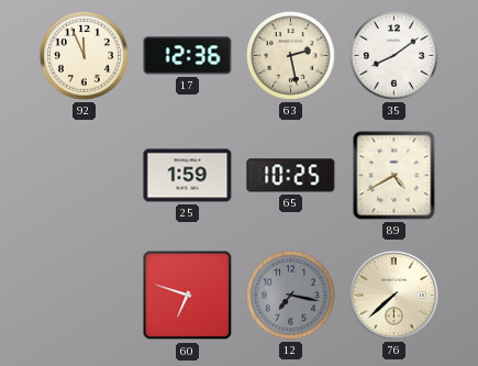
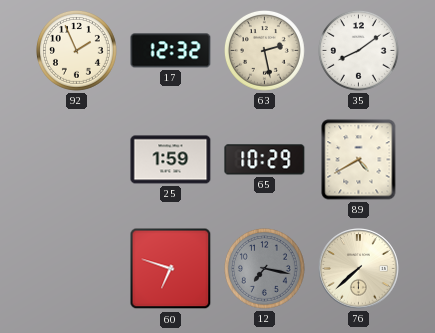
92: 11:56 -> 1:56
17: 12:36 -> 12:32
65: 10:25 -> 10:29
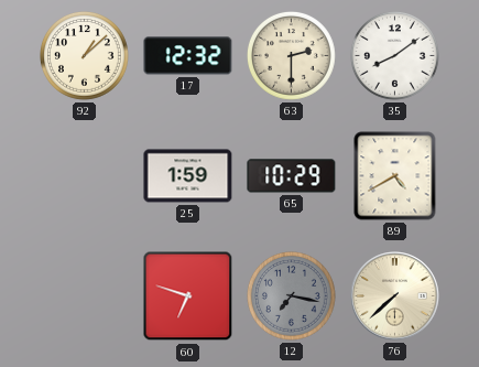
92: 1:56 -> 1:08
63: 2:28 -> 2:30
